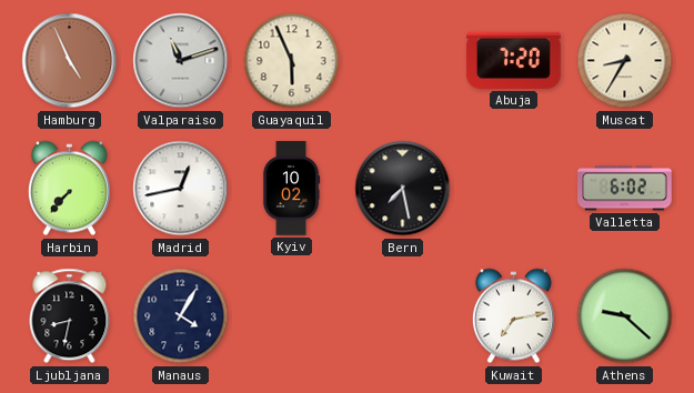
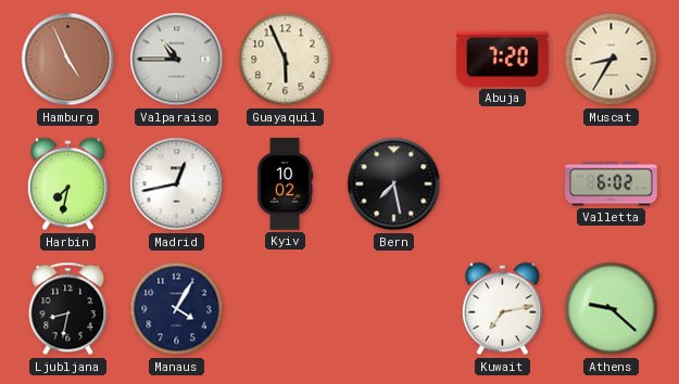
Valparaiso: 11:12 -> 10:45
Harbin: 7:37 -> 7:32
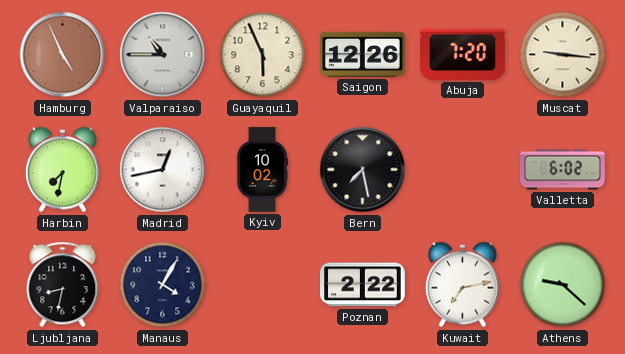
Saigon: none -> 12:26
Muscat: 8:35 -> 9:16
Poznan: none -> 2:22
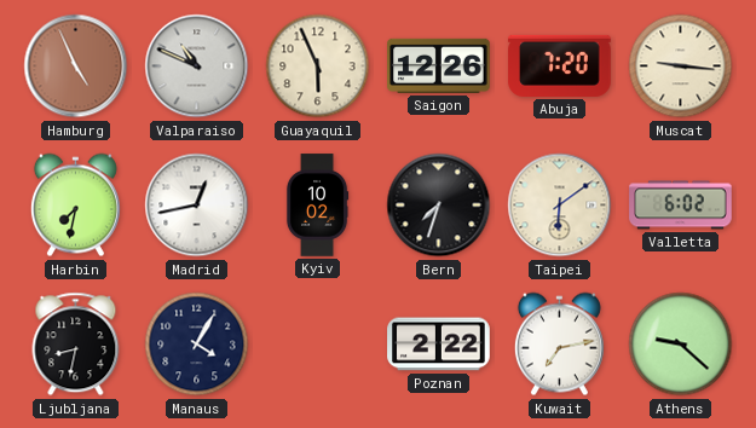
Valparaiso: 10:45 -> 10:49
Bern: 7:28 -> 7:33
Taipei: none -> 6:09
